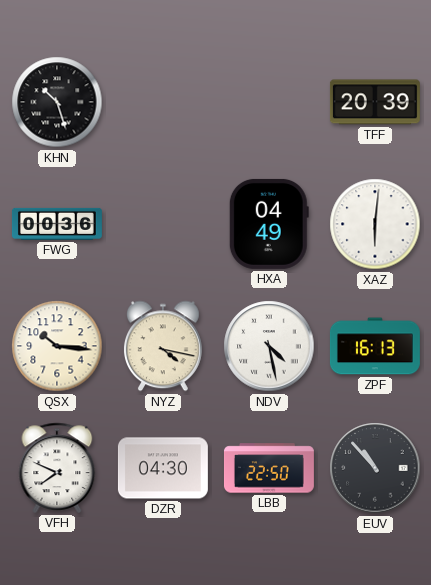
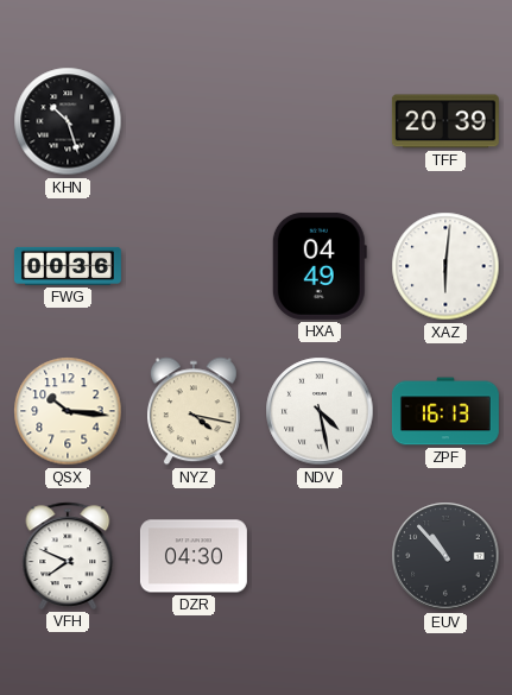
LBB: 22:50 -> none
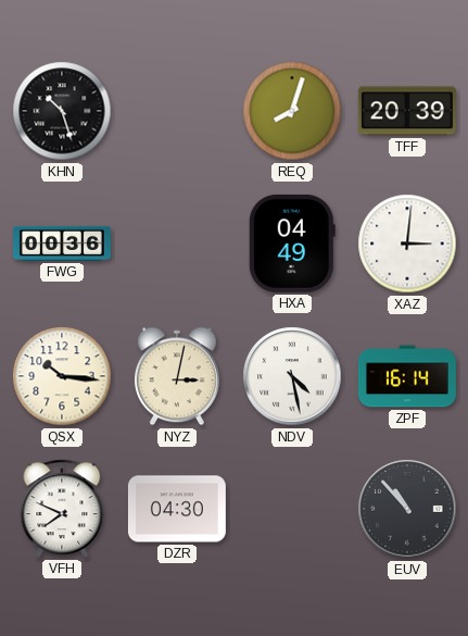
REQ: none -> 8:03
XAZ: 6:01 -> 3:01
NYZ: 4:17 -> 3:02
ZPF: 16:13 -> 16:14
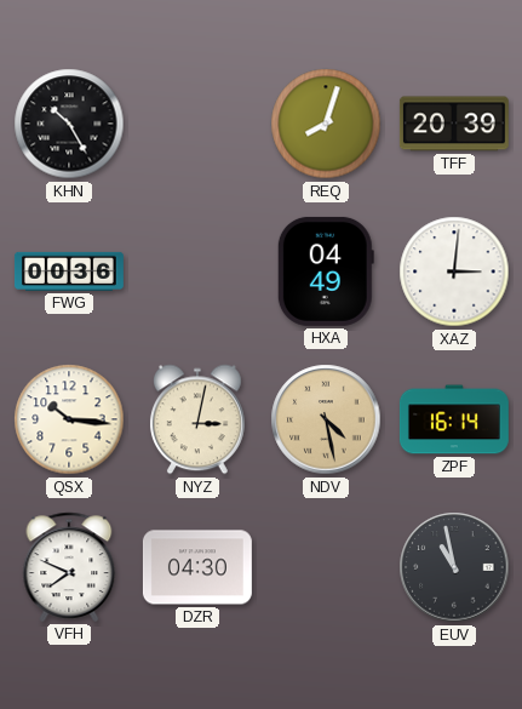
KHN: 10:27 -> 10:25
NDV dial: white -> champagne
EUV: 10:53 -> 10:58
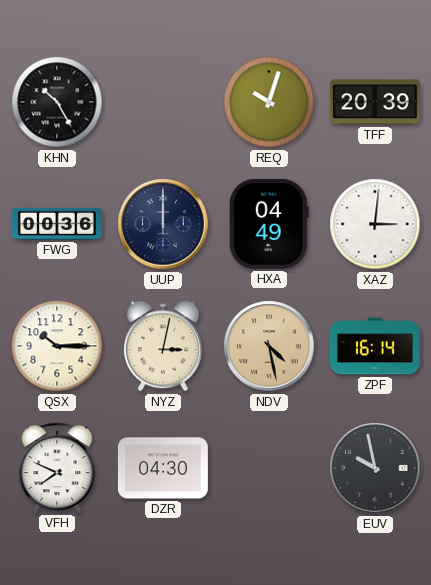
REQ: 8:03 -> 10:03
UUP: none -> 12:00
QSX: 10:16 -> 10:15
EUV: 10:58 -> 9:58
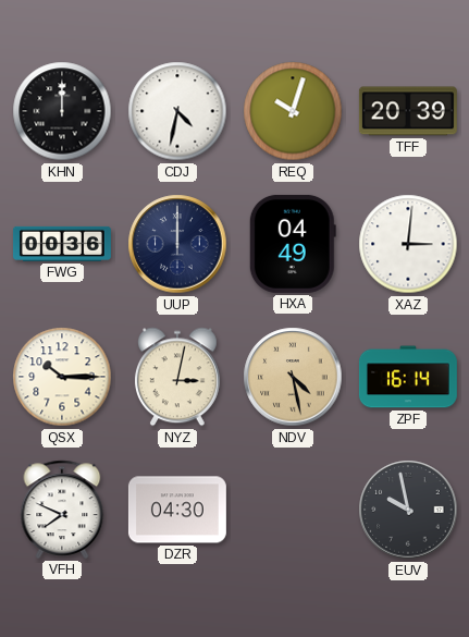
KHN: 10:25 -> 12:00
CDJ: none -> 4:32
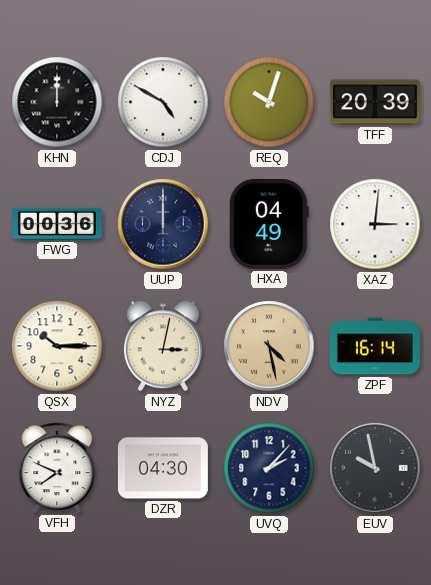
CDJ: 4:32 -> 4:50
UVQ: none -> 2:07
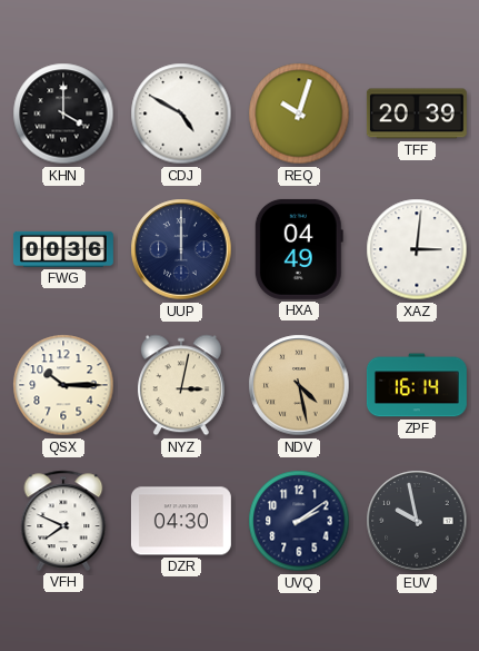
KHN: 12:00 -> 4:00
UVQ: 2:07 -> 2:09
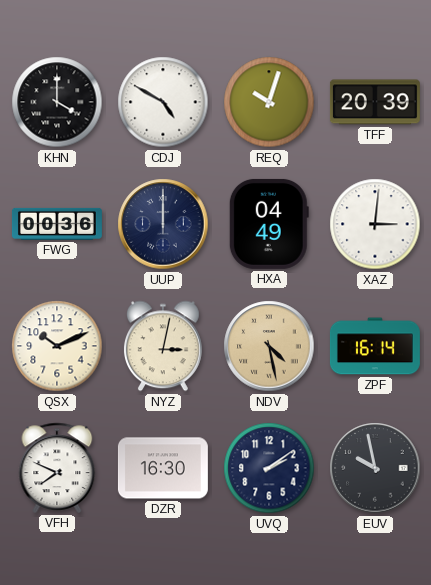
QSX: 10:15 -> 10:11
DZR: 04:30 -> 16:30
